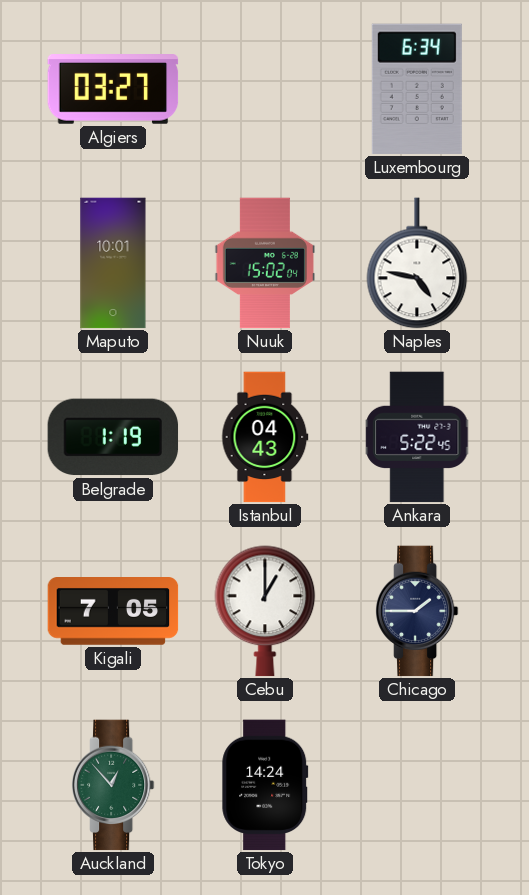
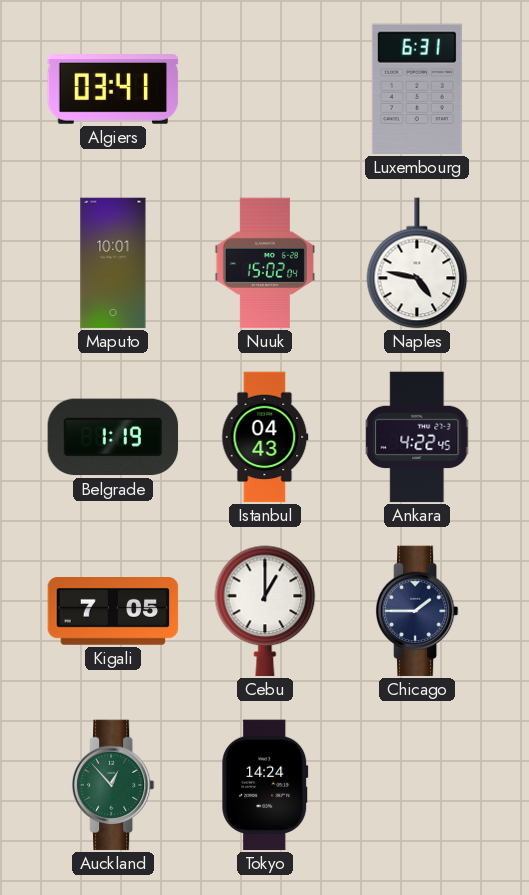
Algiers: 03:27 -> 03:41
Luxembourg: 6:34 -> 6:31
Ankara: 5:22 -> 4:22
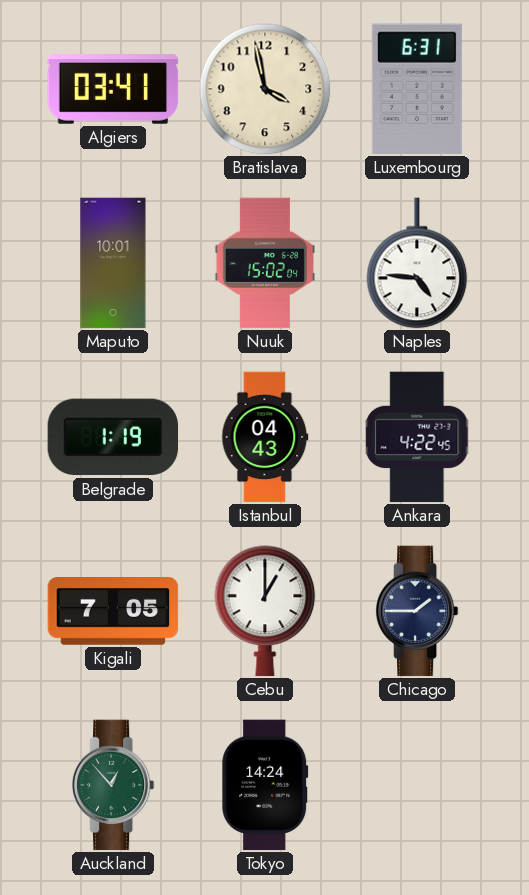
Bratislava: none -> 3:58
Naples: 4:47 -> 4:46
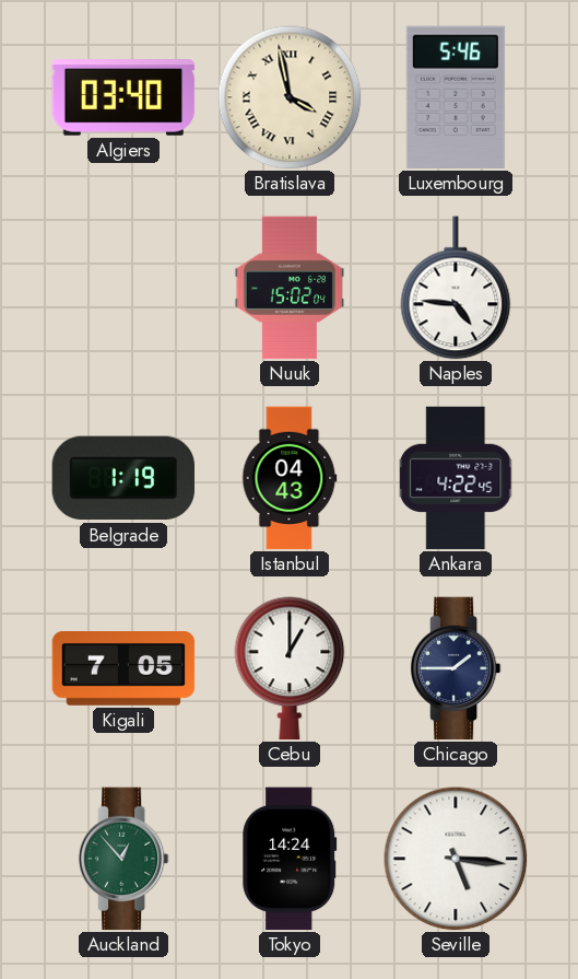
Algiers: 03:41 -> 03:40
Bratislava numerals: Arabic -> Roman
Luxembourg: 6:31 -> 5:46
Maputo: 10:01 -> none
Seville: none -> 5:16
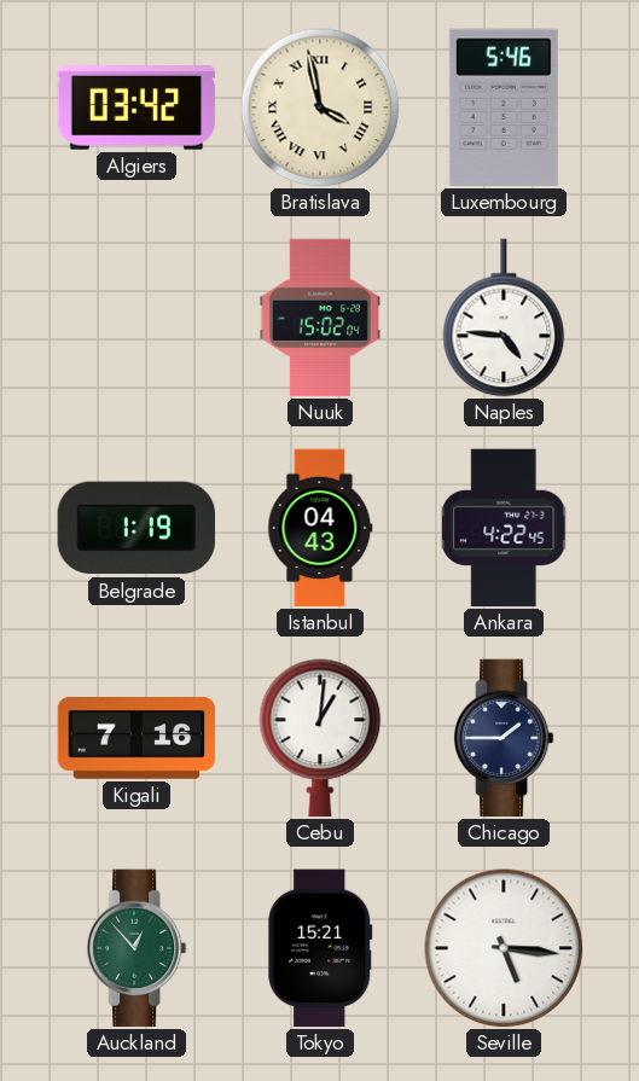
Algiers: 03:40 -> 03:42
Kigali: 7:05 -> 7:16
Cebu: 1:00 -> 1:01
Tokyo: 14:24 -> 15:21
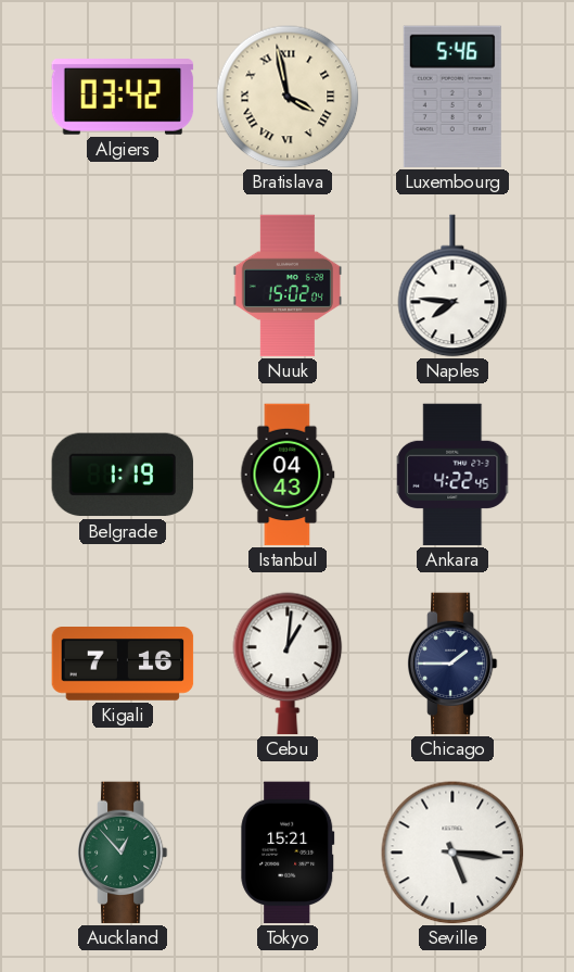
Naples: 4:46 -> 7:46
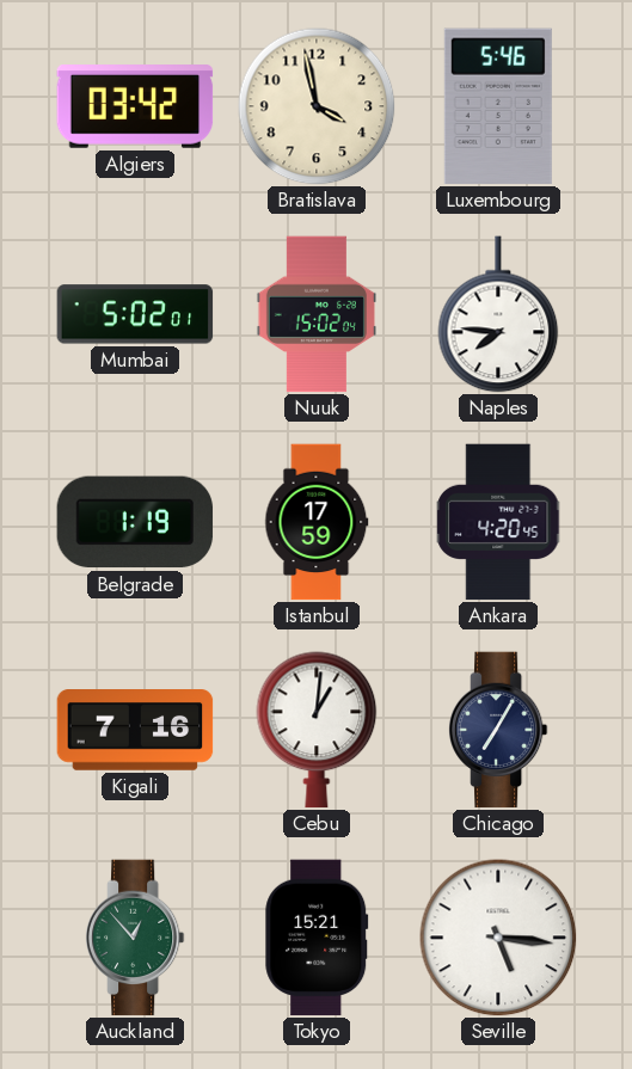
Bratislava numerals: Roman -> Arabic
Mumbai: none -> 5:02
Istanbul: 04:43 -> 17:59
Ankara: 4:22 -> 4:20
Chicago: 1:45 -> 7:05
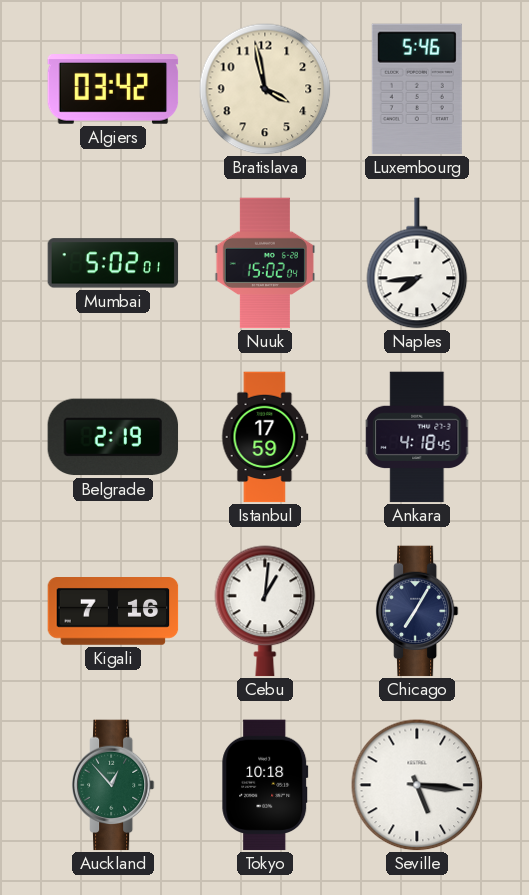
Naples: 7:46 -> 7:44
Belgrade: 1:19 -> 2:19
Ankara: 4:20 -> 4:18
Tokyo: 15:21 -> 10:18
